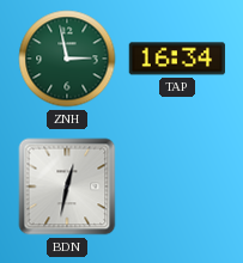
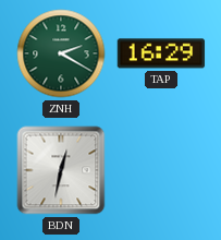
ZNH: 2:58 -> 2:20
TAP: 16:34 -> 16:29
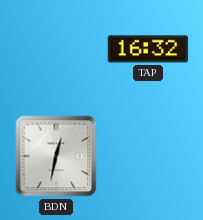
ZNH: 2:20 -> none
TAP: 16:29 -> 16:32
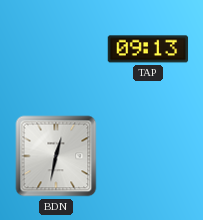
TAP: 16:32 -> 09:13
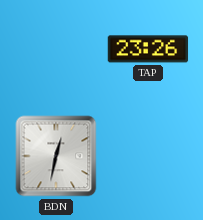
TAP: 09:13 -> 23:26
